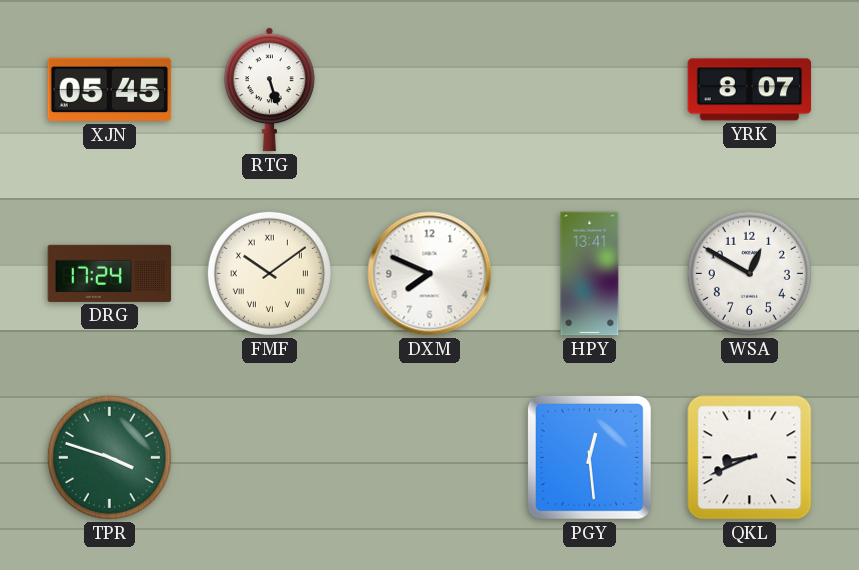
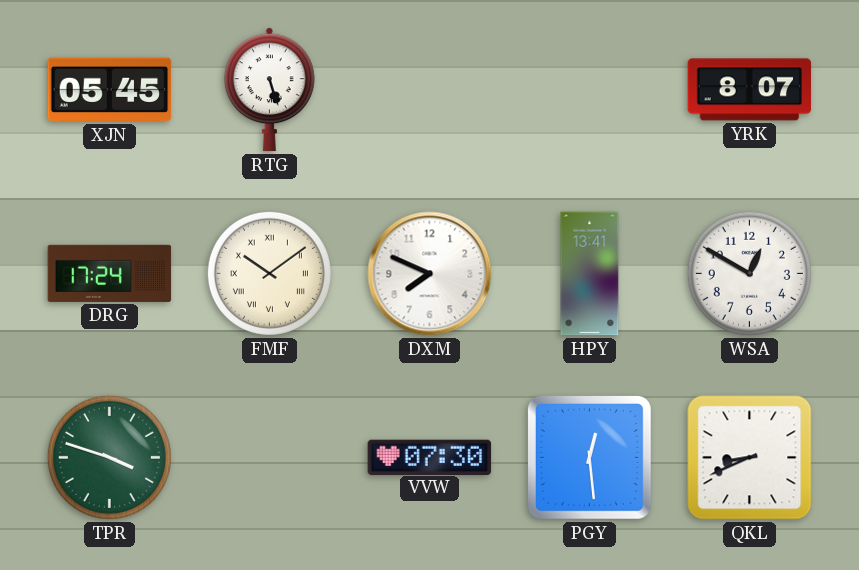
VVW: none -> 07:30
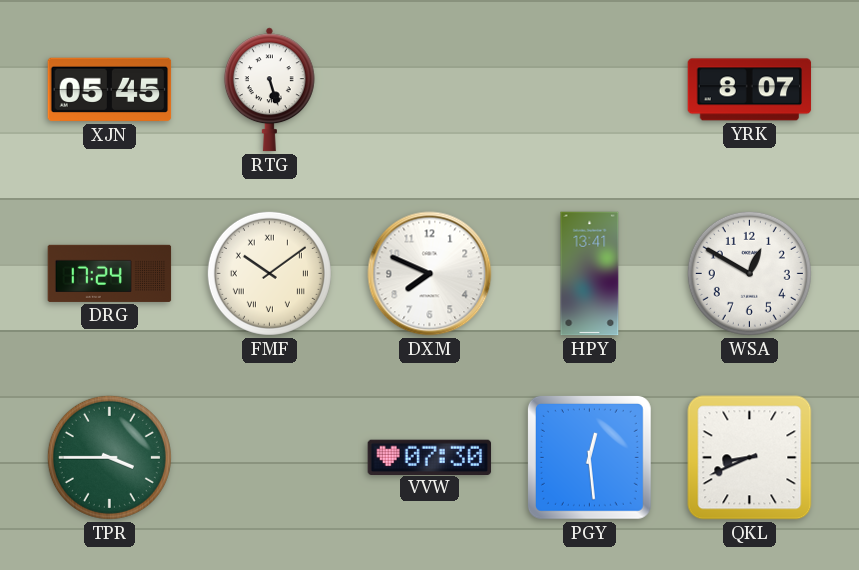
TPR: 3:48 -> 3:45
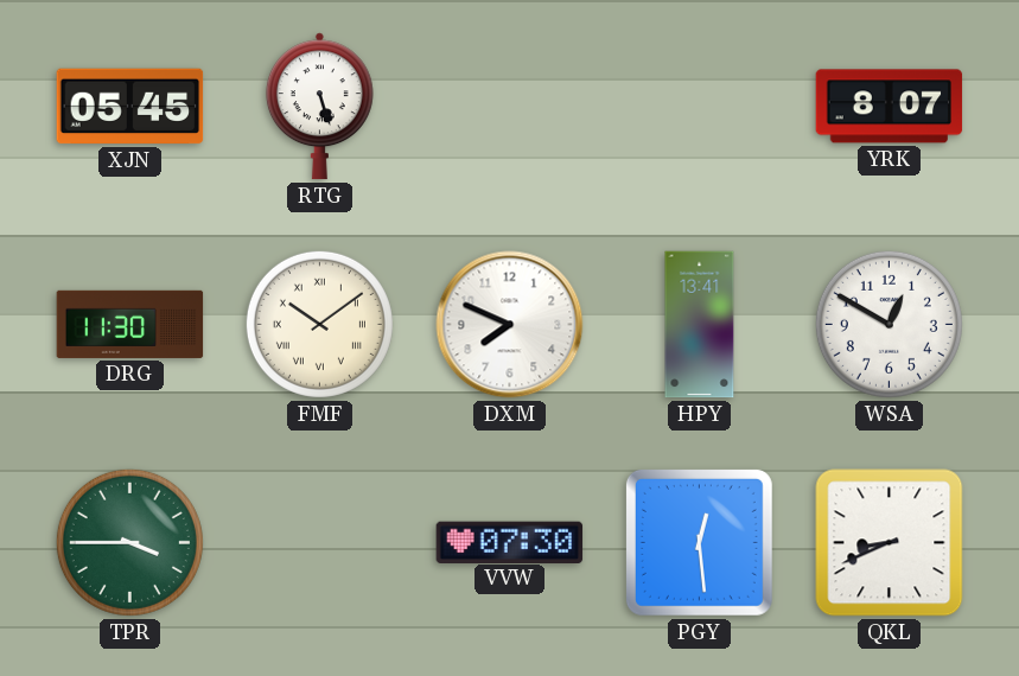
DRG: 17:24 -> 11:30
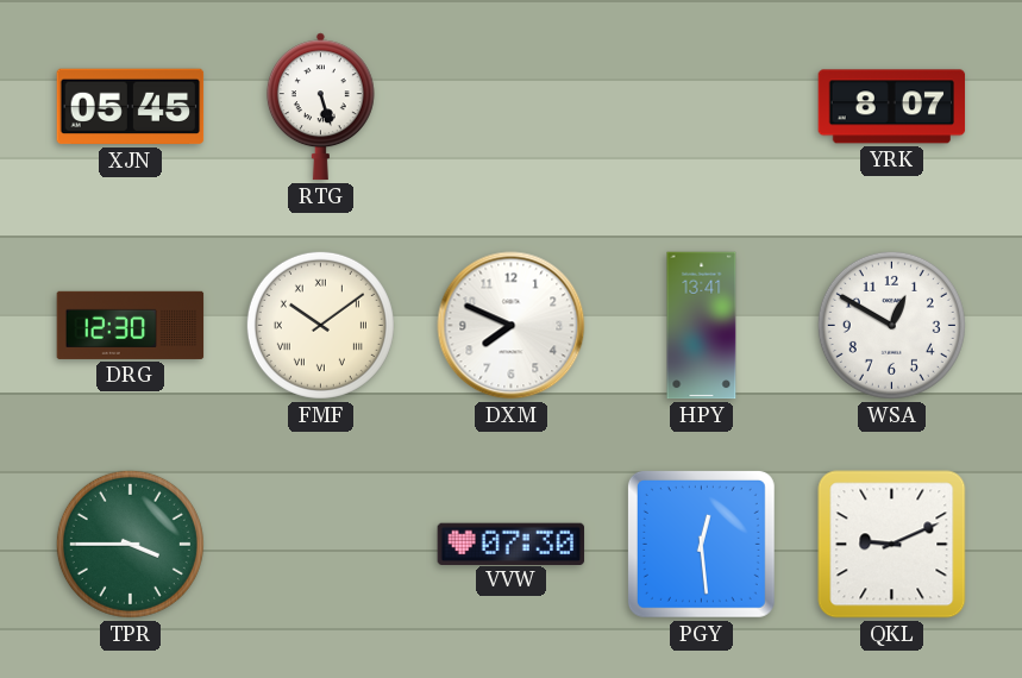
DRG: 11:30 -> 12:30
QKL: 8:41 -> 9:11
